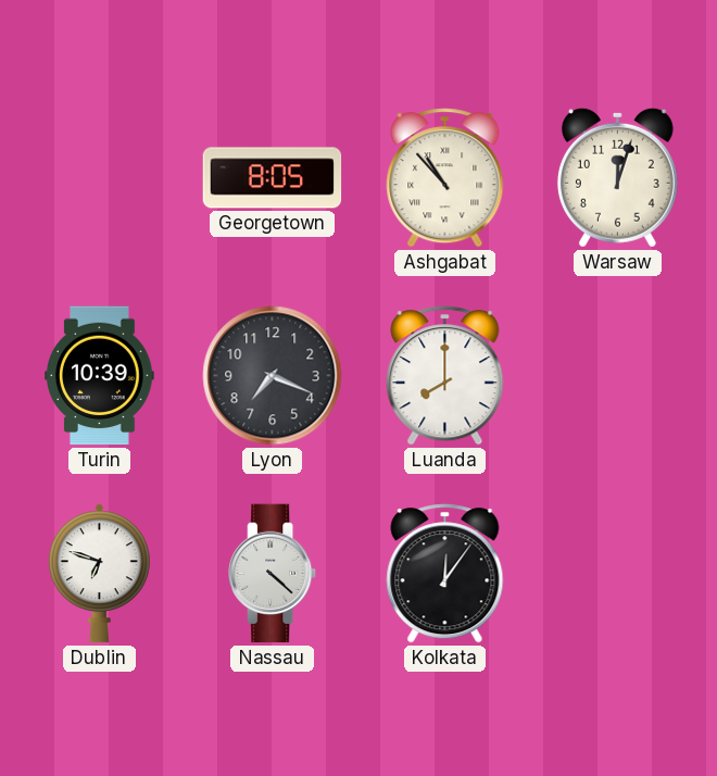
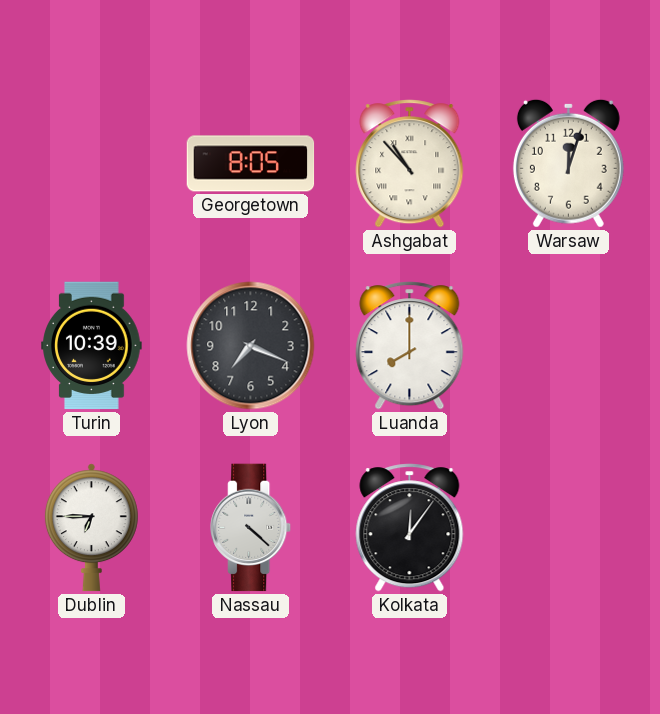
Dublin: 6:48 -> 6:45
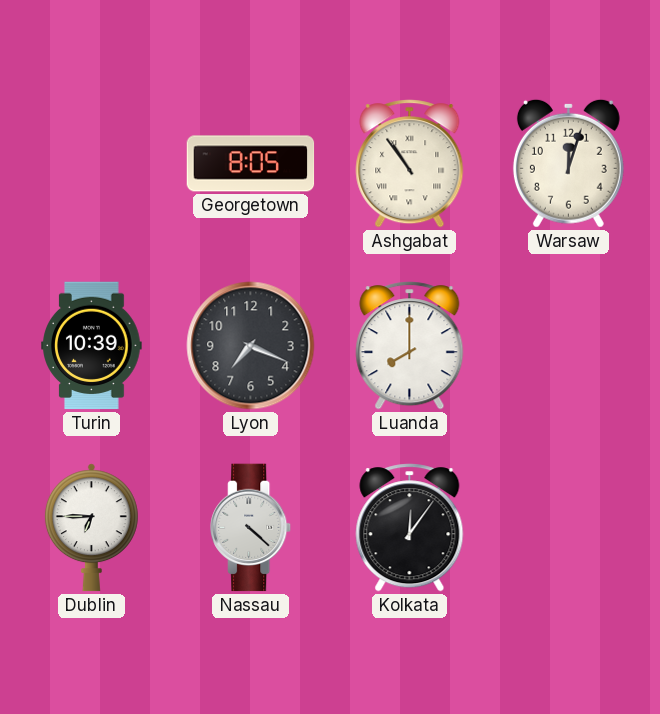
Ashgabat: 10:53 -> 10:54
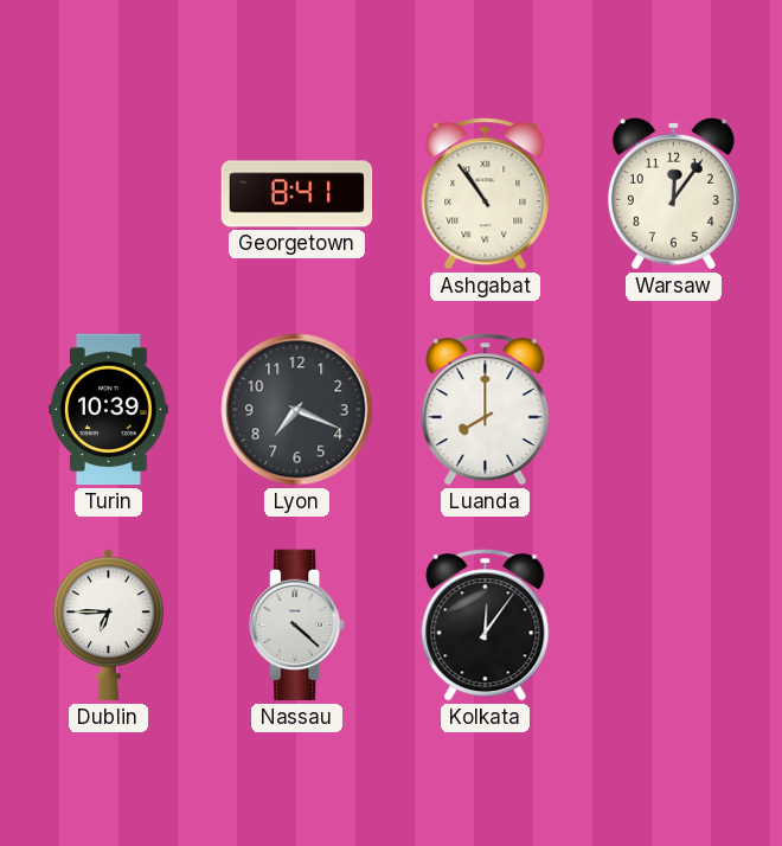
Georgetown: 8:05 -> 8:41
Warsaw: 12:03 -> 12:06
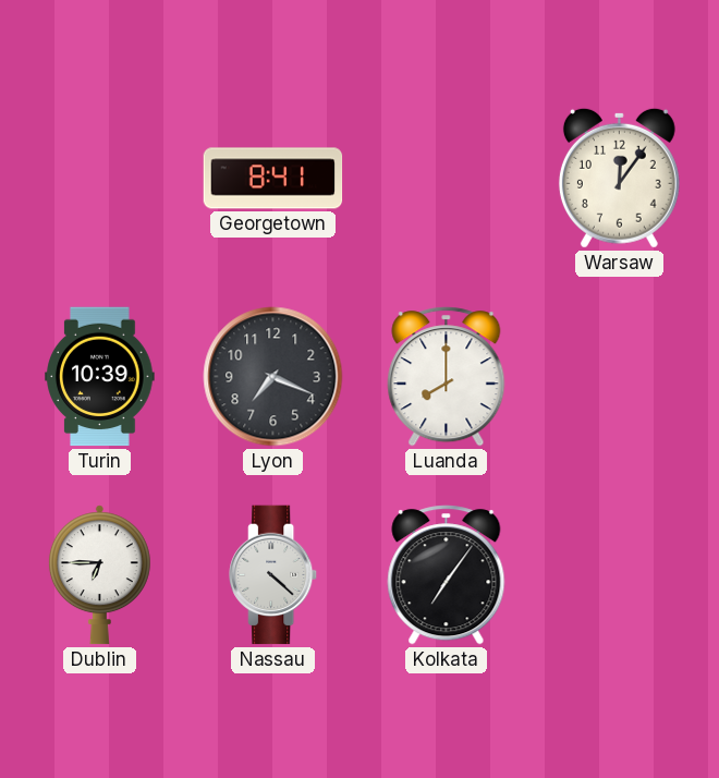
Ashgabat: 10:54 -> none
Kolkata: 12:06 -> 7:06
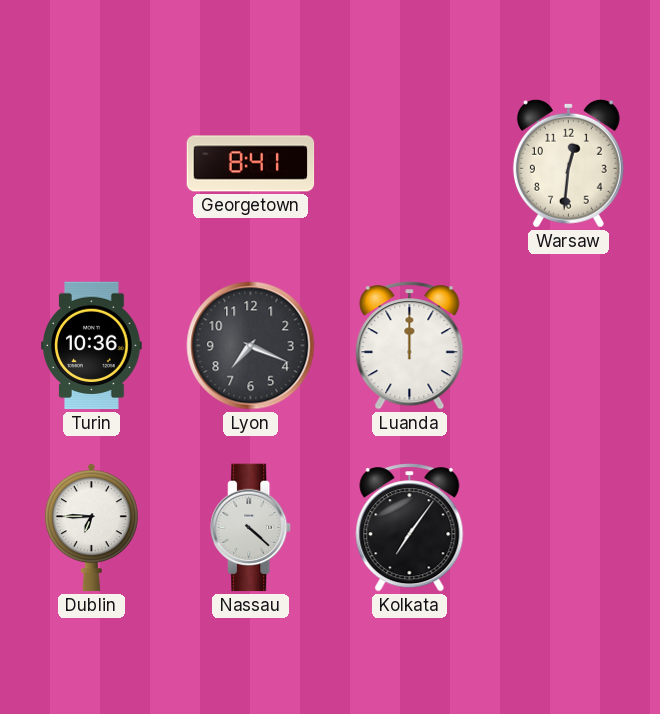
Warsaw: 12:06 -> 12:31
Turin: 10:39 -> 10:36
Luanda: 8:00 -> 12:00
